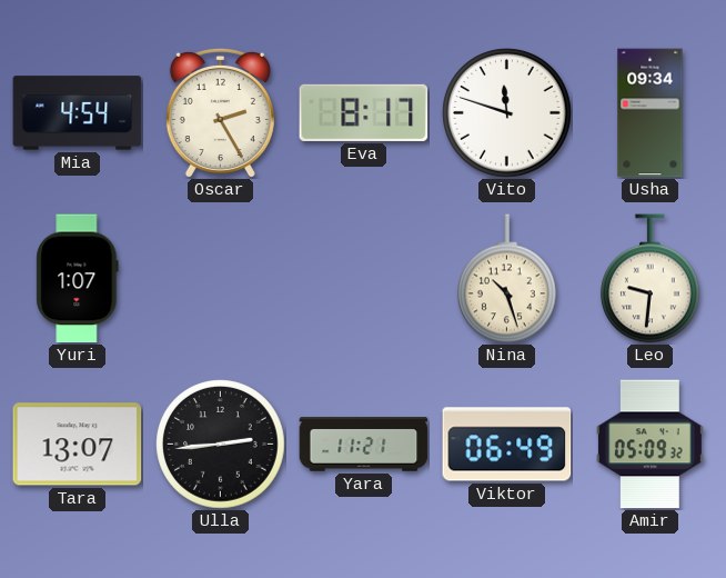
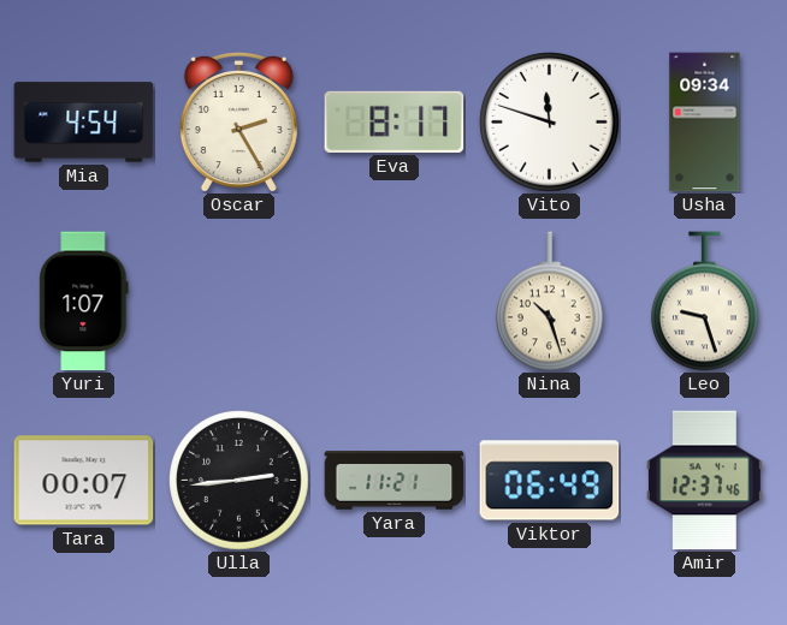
Leo: 9:31 -> 9:27
Tara: 13:07 -> 00:07
Amir: 05:09 -> 12:37
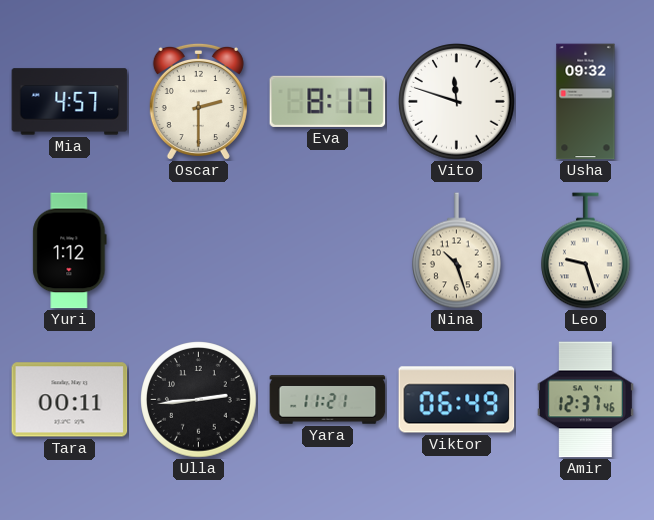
Mia: 4:54 -> 4:57
Oscar: 2:25 -> 2:30
Usha: 09:34 -> 09:32
Yuri: 1:07 -> 1:12
Tara: 00:07 -> 00:11
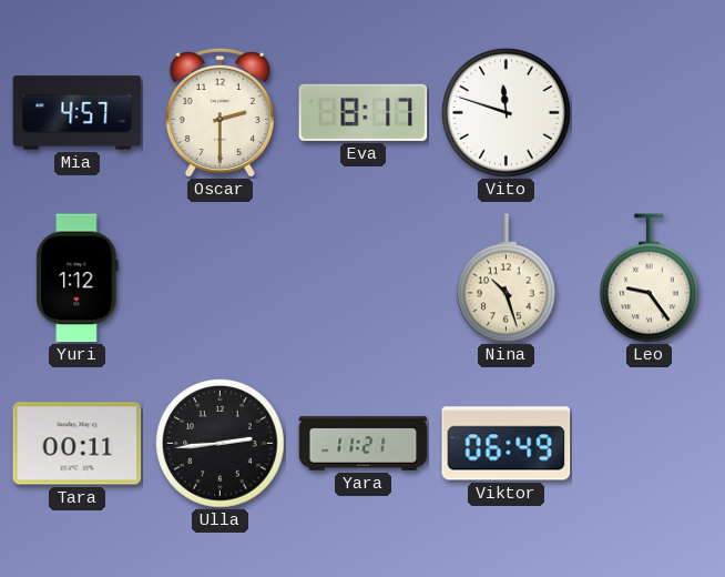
Usha: 09:32 -> none
Leo: 9:27 -> 9:24
Amir: 12:37 -> none
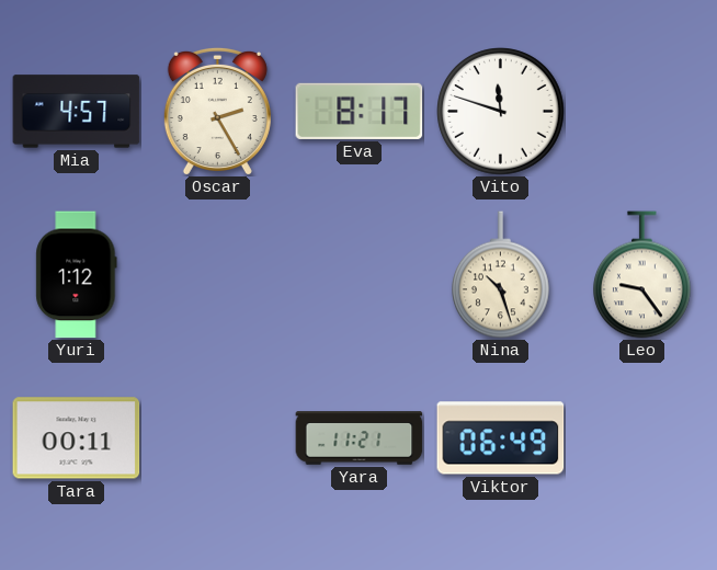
Oscar: 2:30 -> 2:25
Ulla: 2:44 -> none
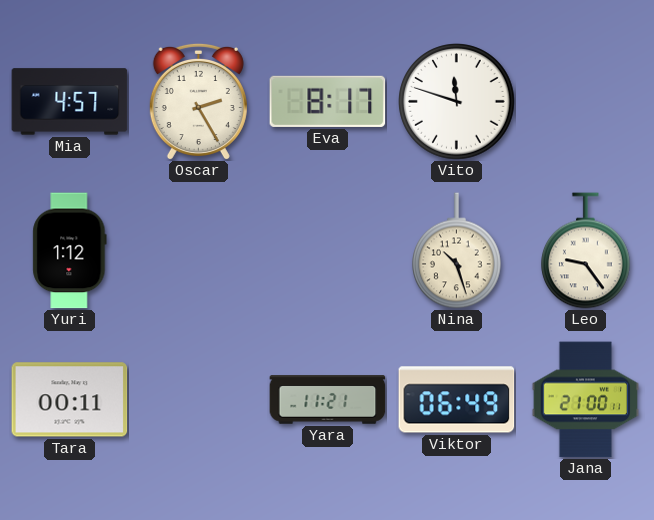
Jana: none -> 21:00
